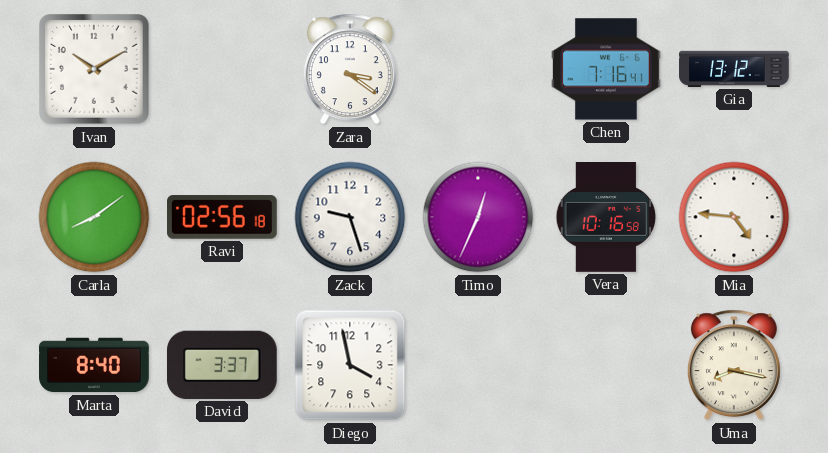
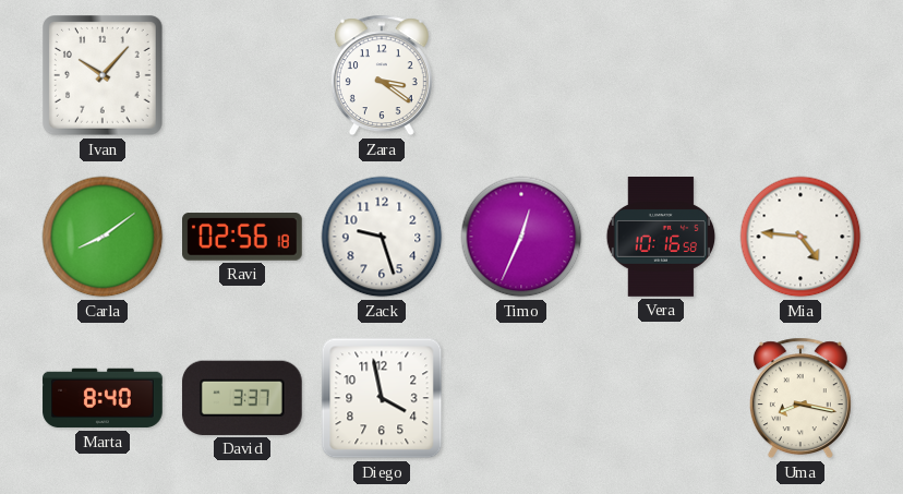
Ivan: 10:10 -> 10:07
Chen: 7:16 -> none
Gia: 13:12 -> none
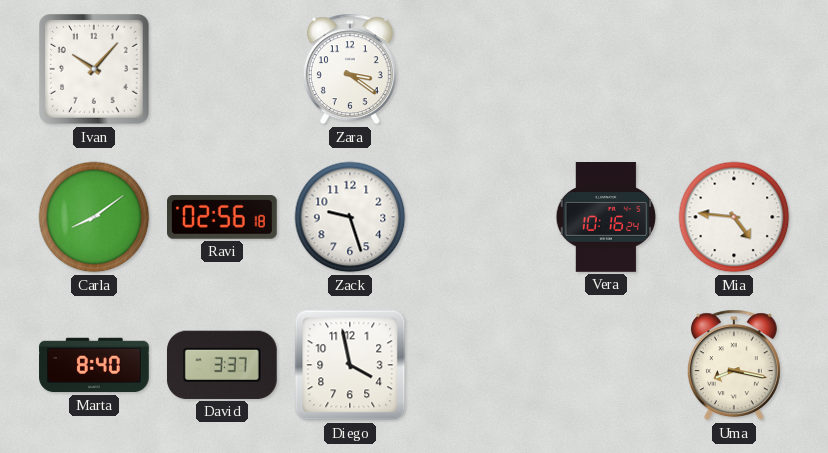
Timo: 12:34 -> none
Vera: 10:16:58 -> 10:16:24
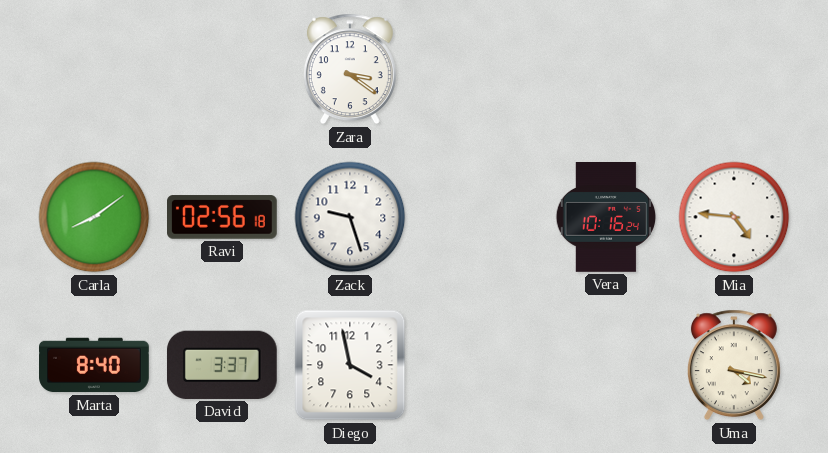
Ivan: 10:07 -> none
Uma: 8:17 -> 4:17
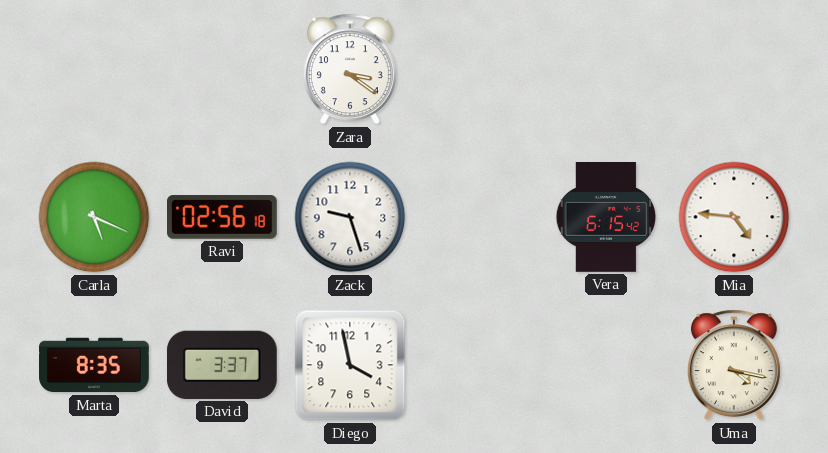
Carla: 8:09 -> 5:19
Vera: 10:16 -> 6:15
Marta: 8:40 -> 8:35
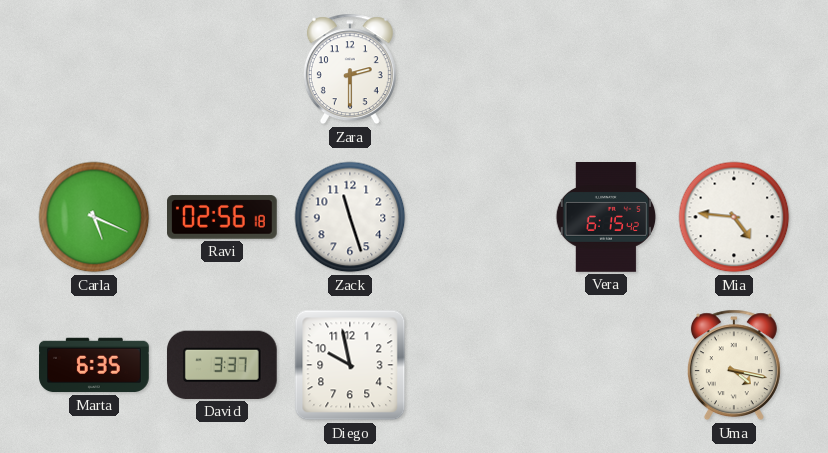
Zara: 3:21 -> 2:30
Zack: 9:27 -> 11:27
Marta: 8:35 -> 6:35
Diego: 3:58 -> 9:58
